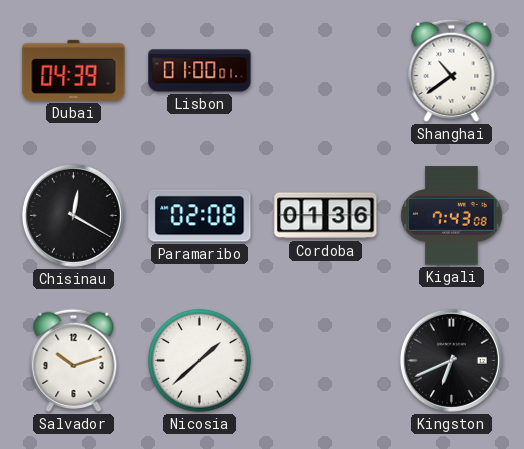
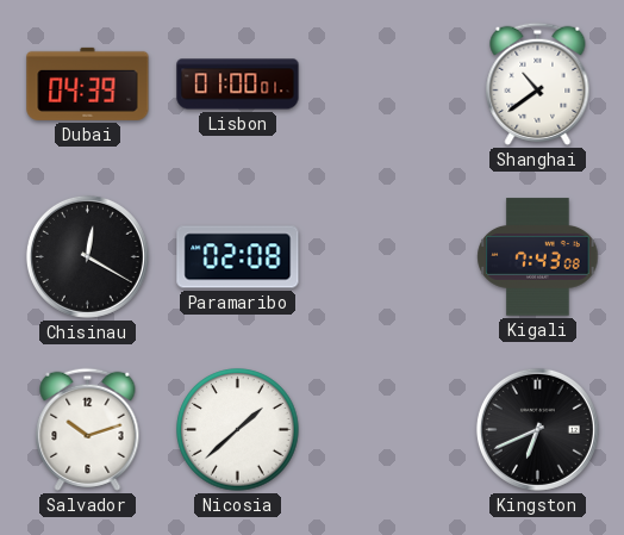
Cordoba: 01:36 -> none
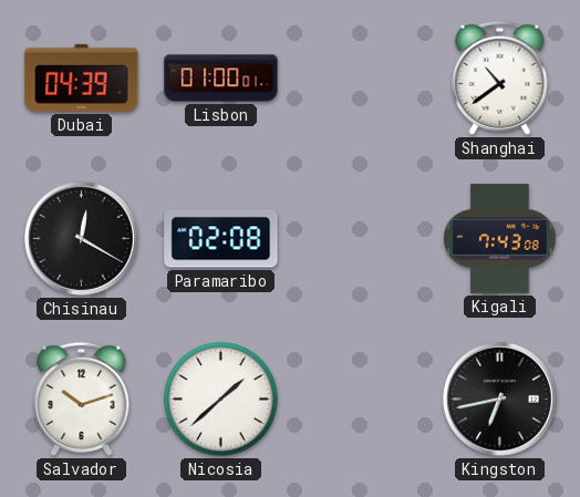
Kingston: 6:41 -> 6:43
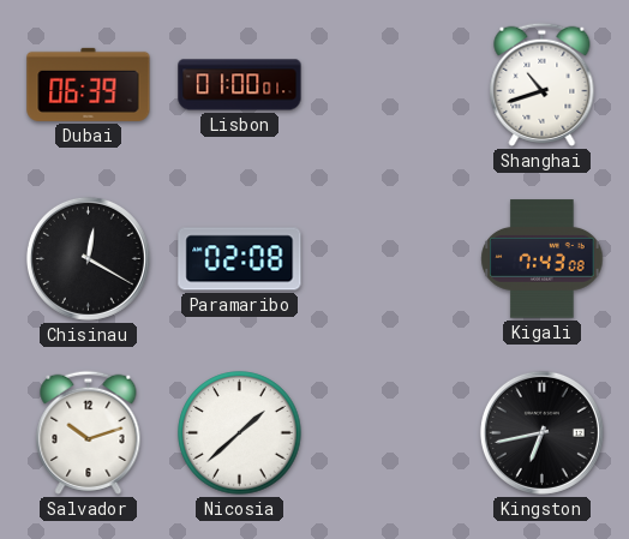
Dubai: 04:39 -> 06:39
Shanghai: 10:39 -> 10:42
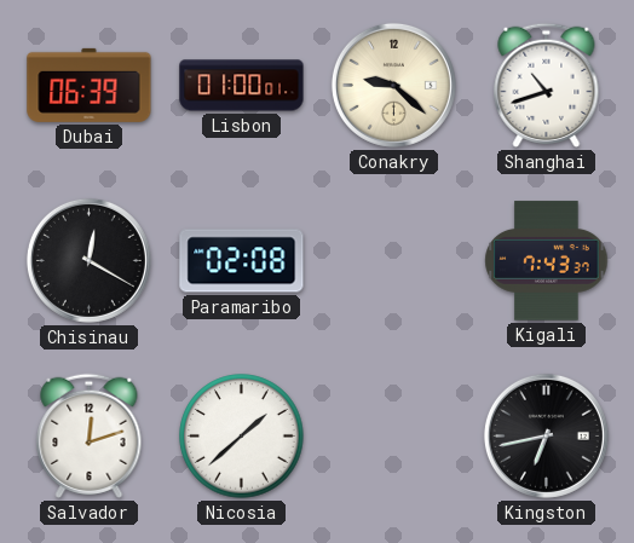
Conakry: none -> 9:22
Kigali: 7:43:08 -> 7:43:37
Salvador: 10:12 -> 12:12
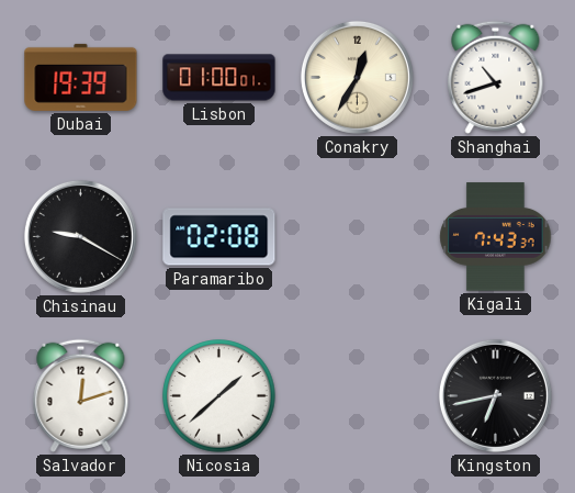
Dubai: 06:39 -> 19:39
Conakry: 9:22 -> 12:35
Chisinau: 12:20 -> 9:20
